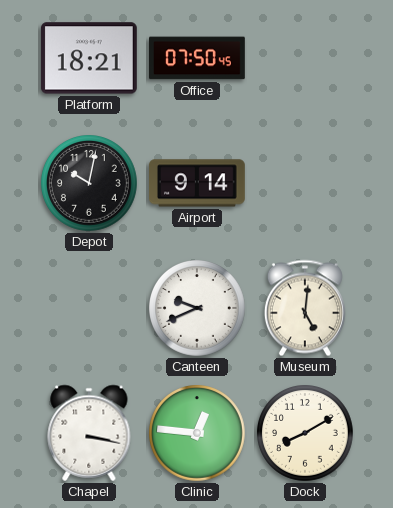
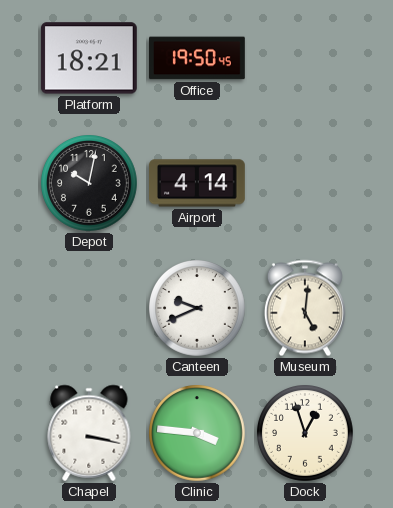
Office: 07:50 -> 19:50
Airport: 9:14 -> 4:14
Clinic: 12:46 -> 3:46
Dock: 8:10 -> 12:57
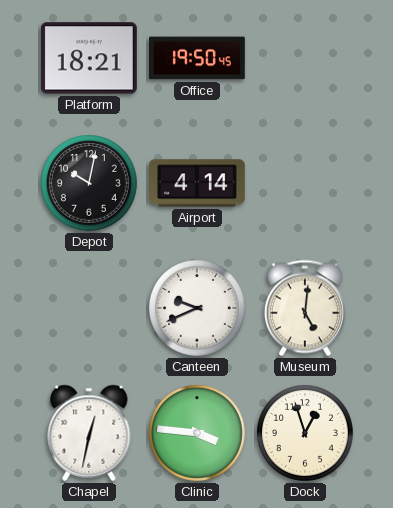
Chapel: 3:17 -> 12:32
